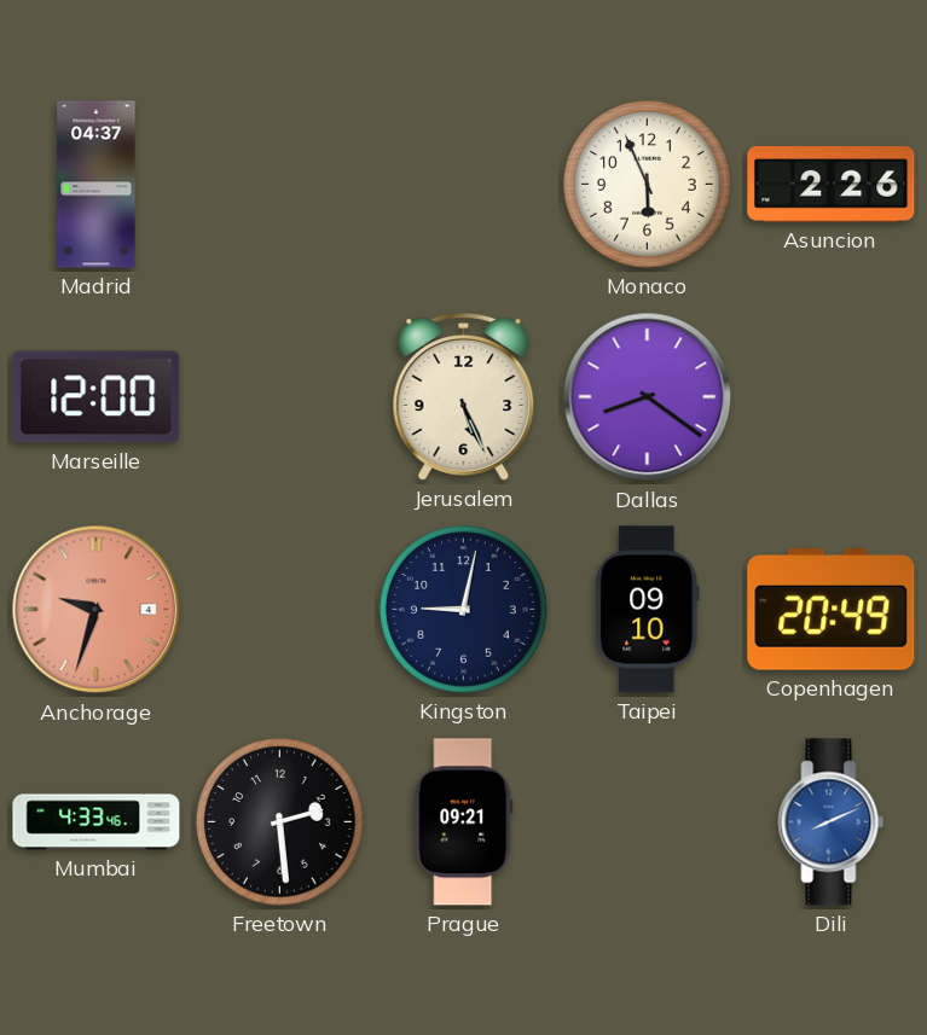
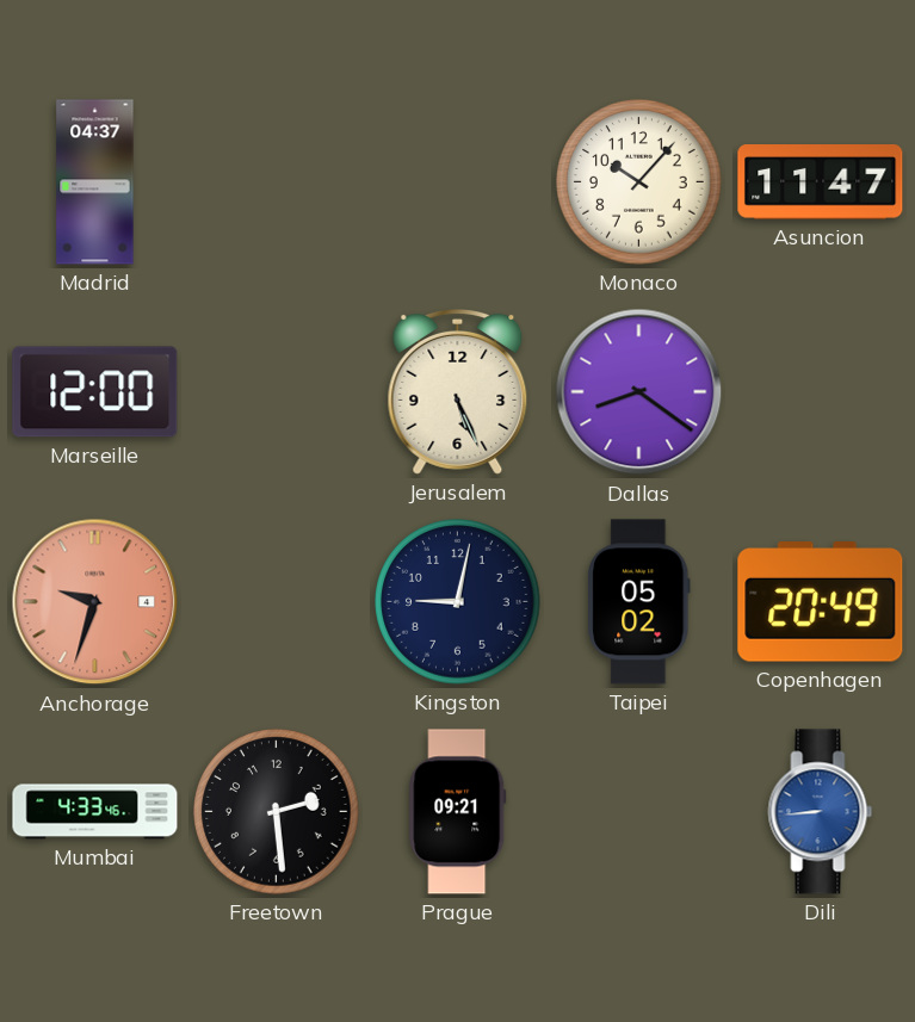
Monaco: 5:56 -> 10:07
Asuncion: 2:26 -> 11:47
Taipei: 09:10 -> 05:02
Dili: 8:11 -> 8:44
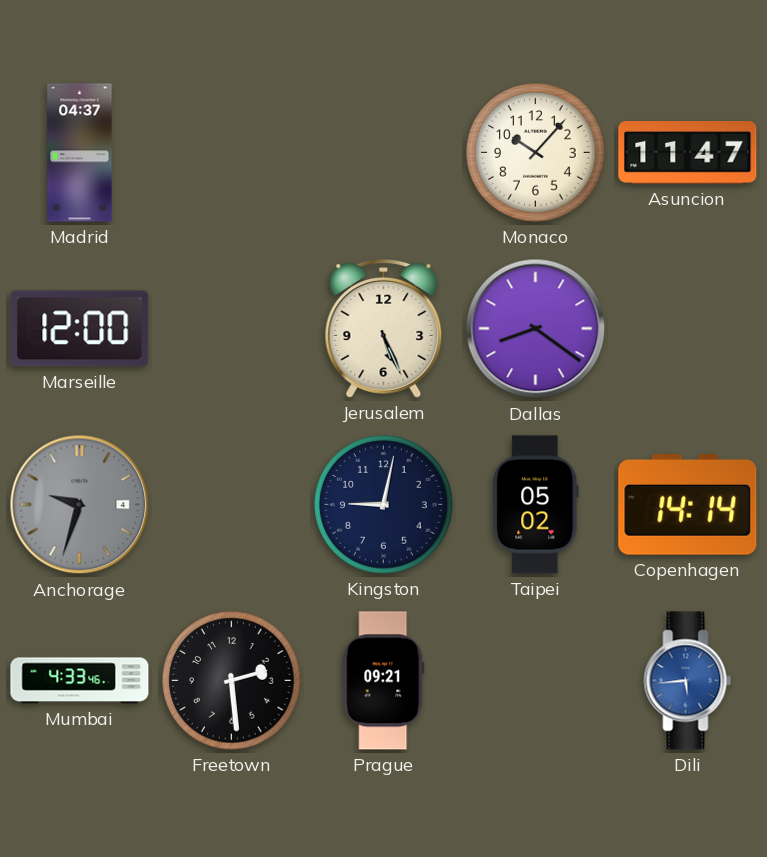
Anchorage dial: salmon -> grey
Copenhagen: 20:49 -> 14:14
Dili: 8:44 -> 5:44
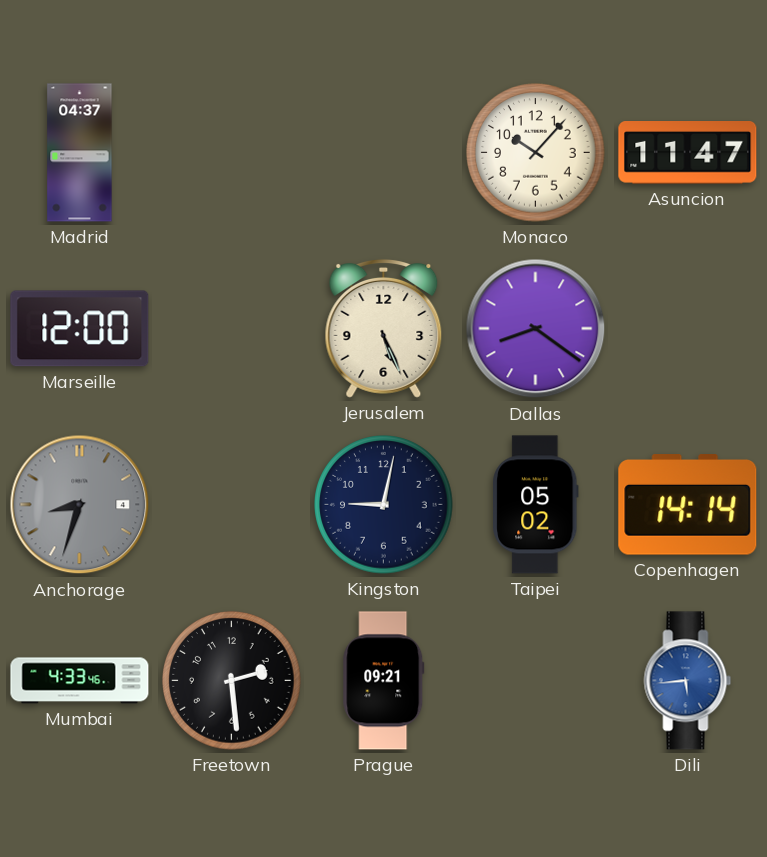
Anchorage: 9:33 -> 8:33
